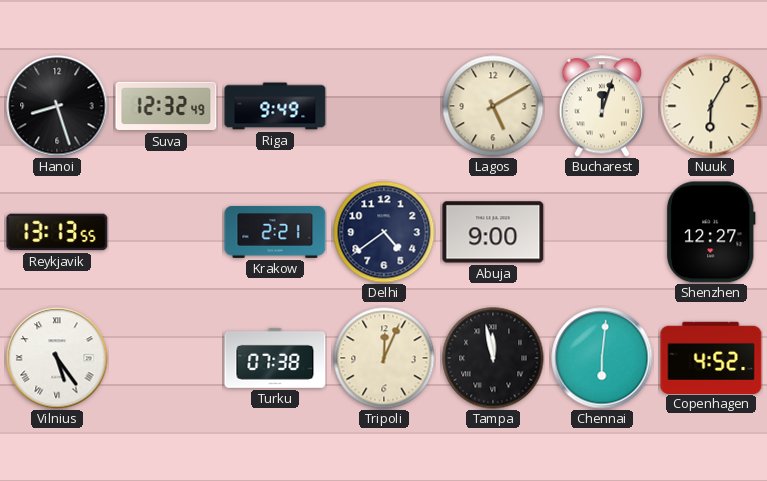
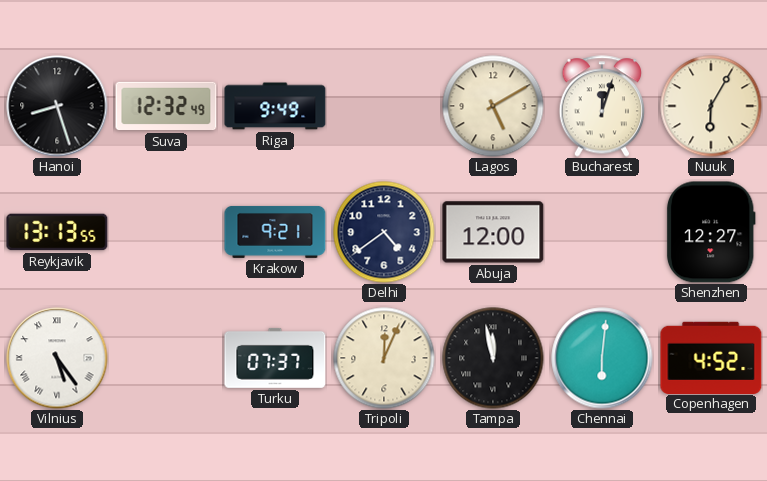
Krakow: 2:21 -> 9:21
Abuja: 9:00 -> 12:00
Turku: 07:38 -> 07:37
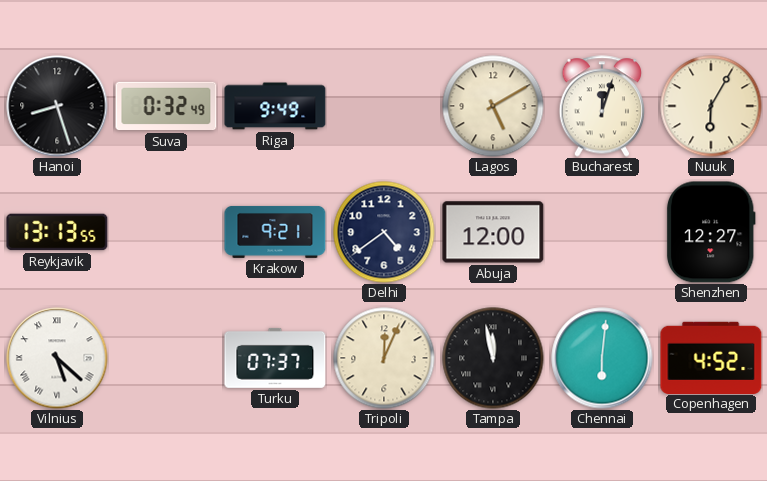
Suva: 12:32 -> 0:32
Vilnius: 5:24 -> 5:22
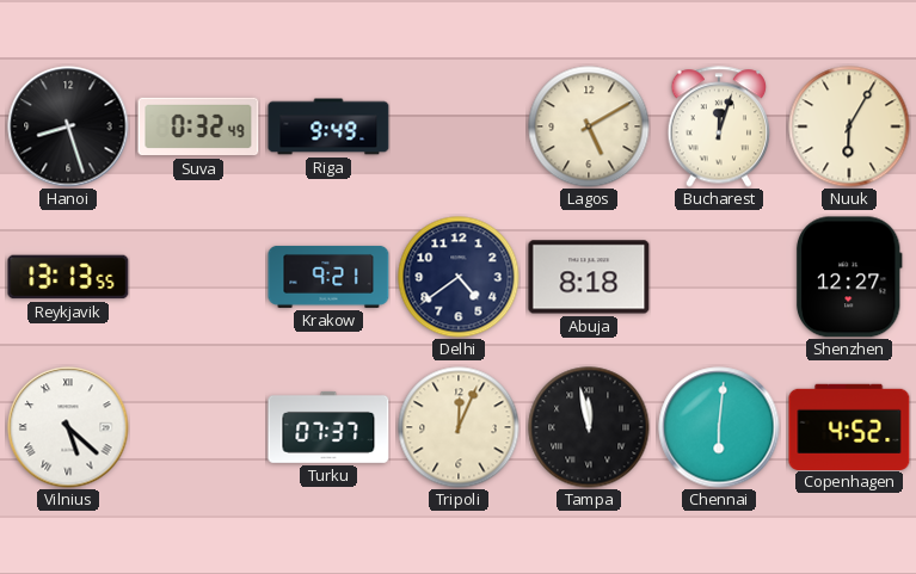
Abuja: 12:00 -> 8:18
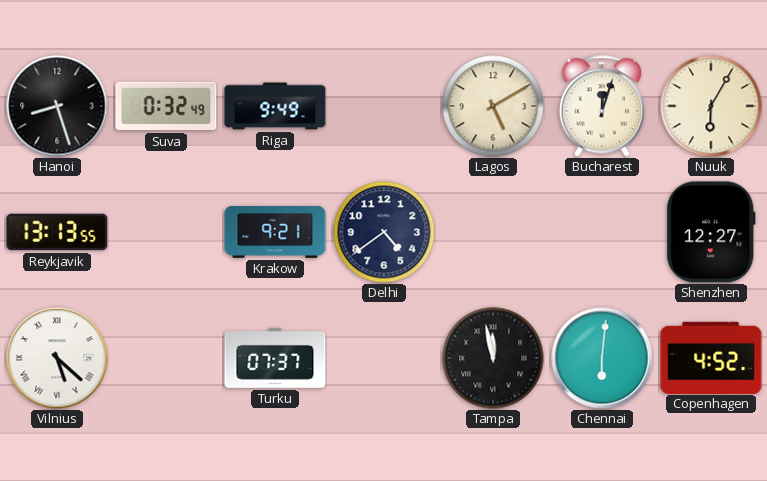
Abuja: 8:18 -> none
Tripoli: 12:04 -> none
